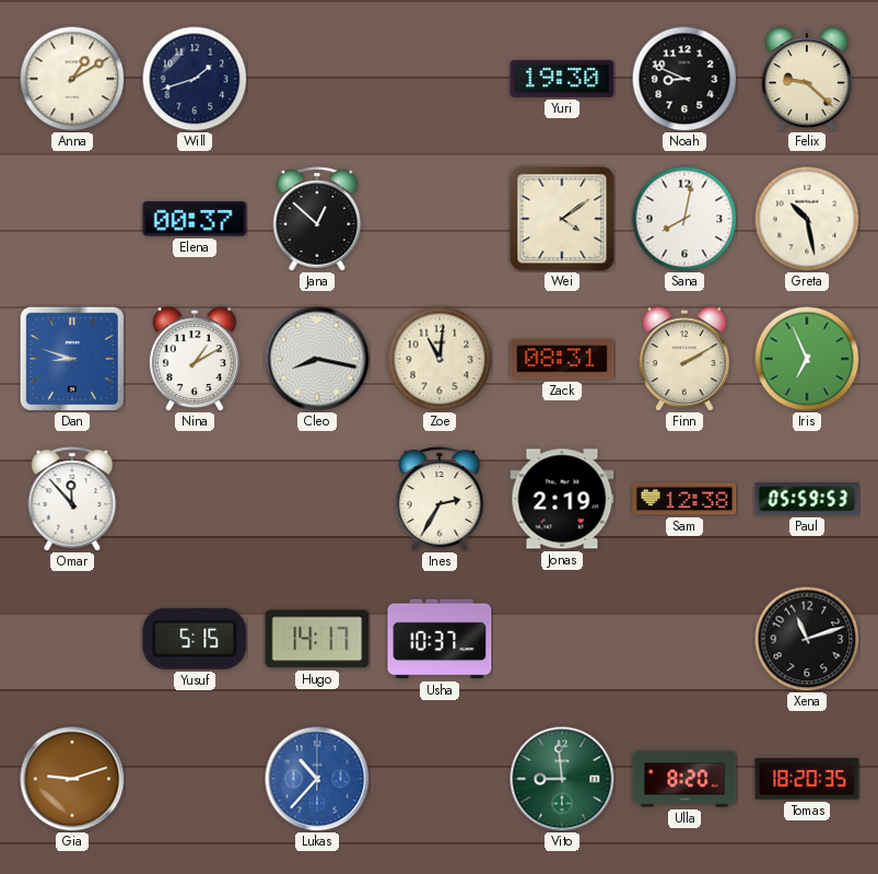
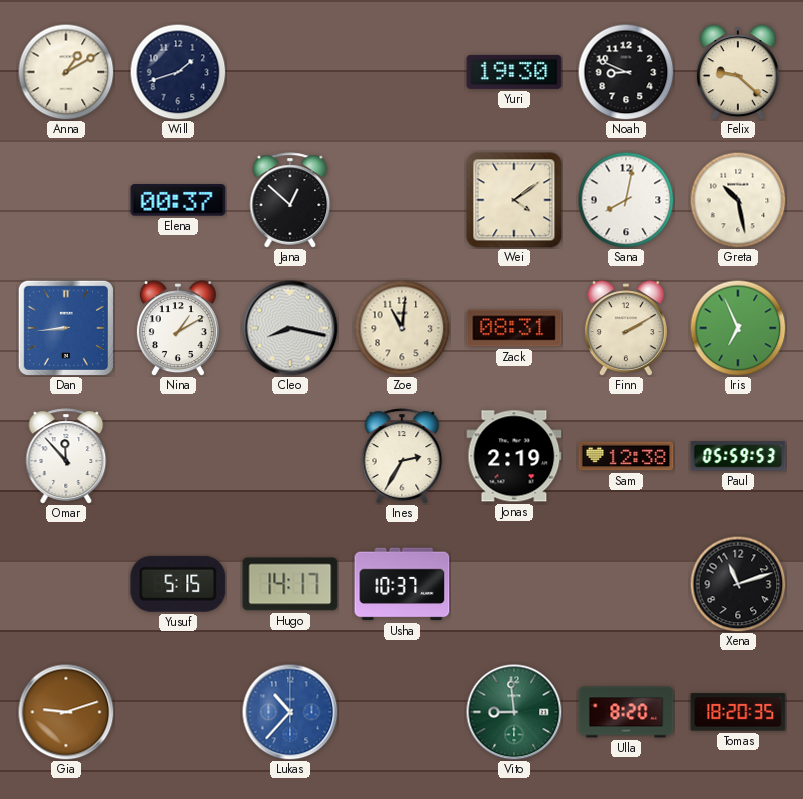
Dan: 8:48 -> 8:44
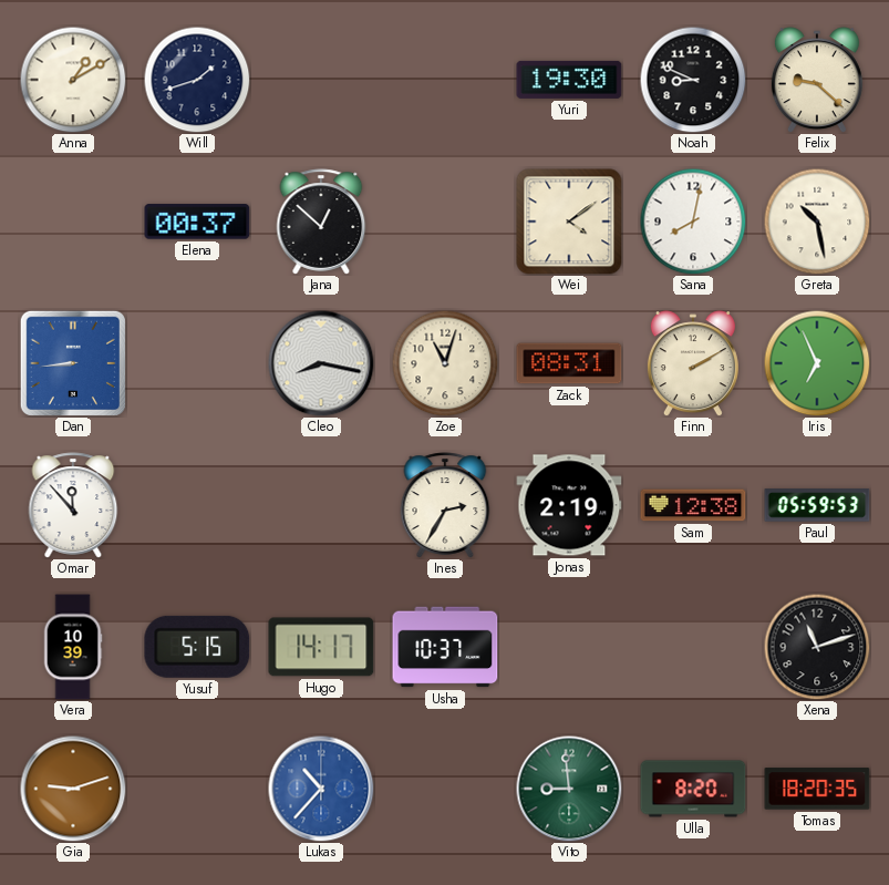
Nina: 1:10 -> none
Zoe: 11:01 -> 11:03
Vera: none -> 10:39
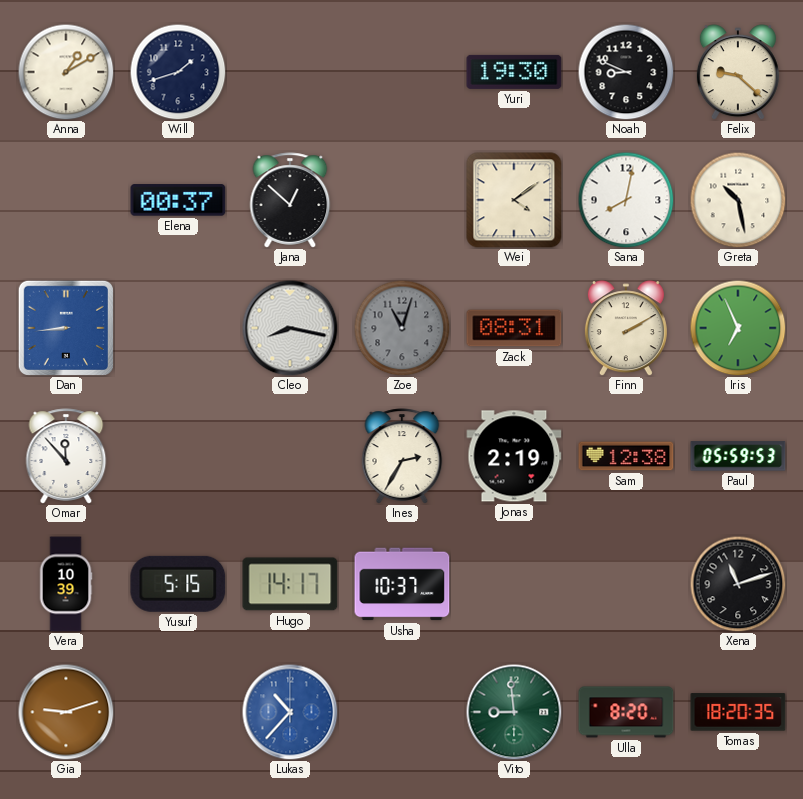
Zoe dial: cream -> grey
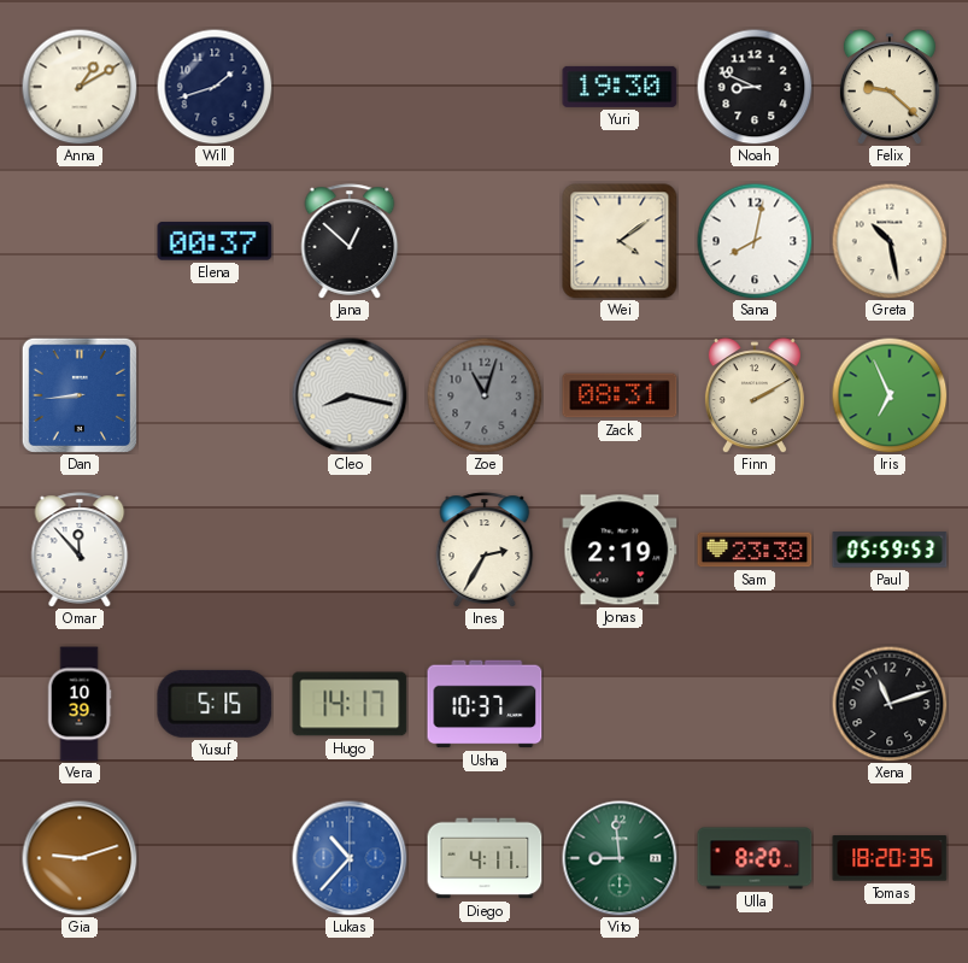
Sam: 12:38 -> 23:38
Diego: none -> 4:11
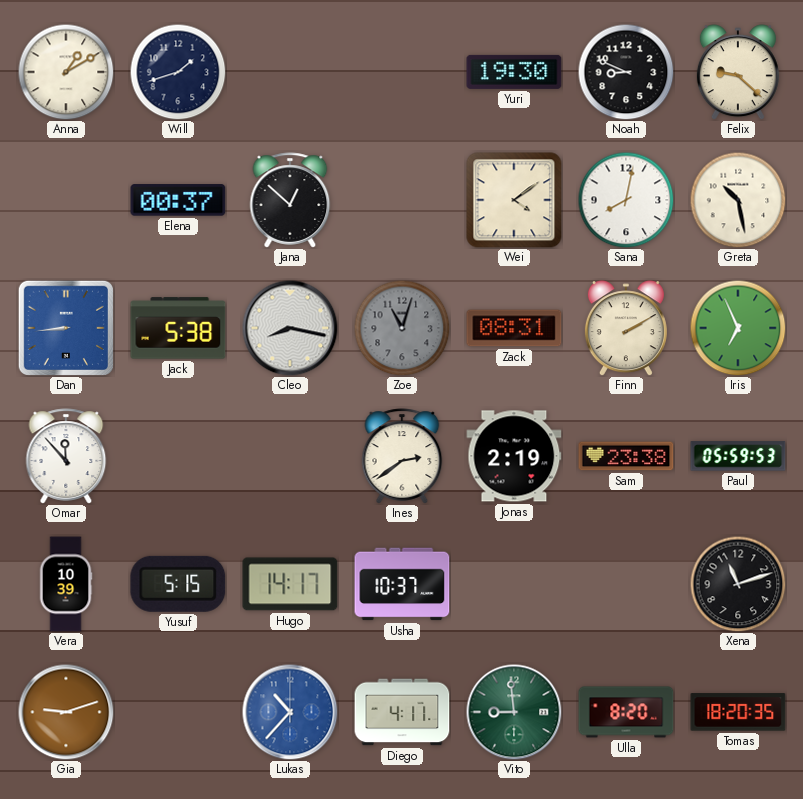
Jack: none -> 5:38
Ines: 2:35 -> 2:39
